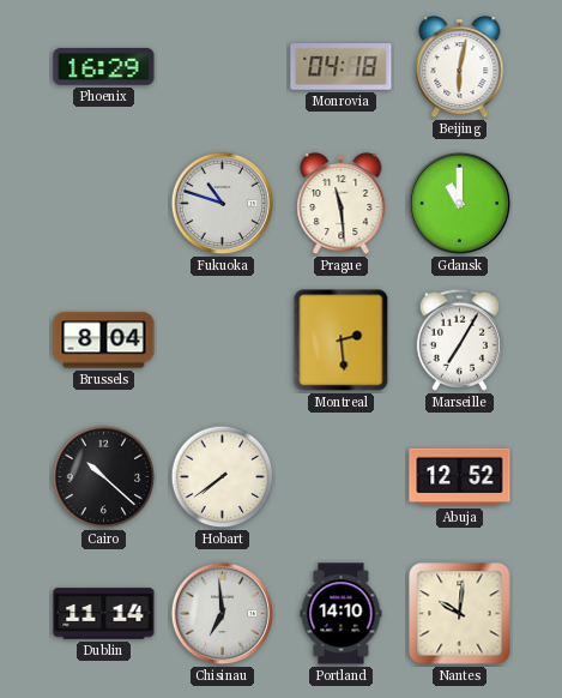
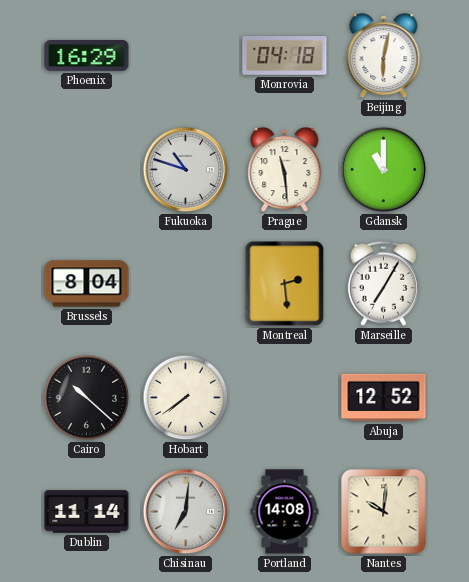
Chisinau: 6:59 -> 7:01
Portland: 14:10 -> 14:08
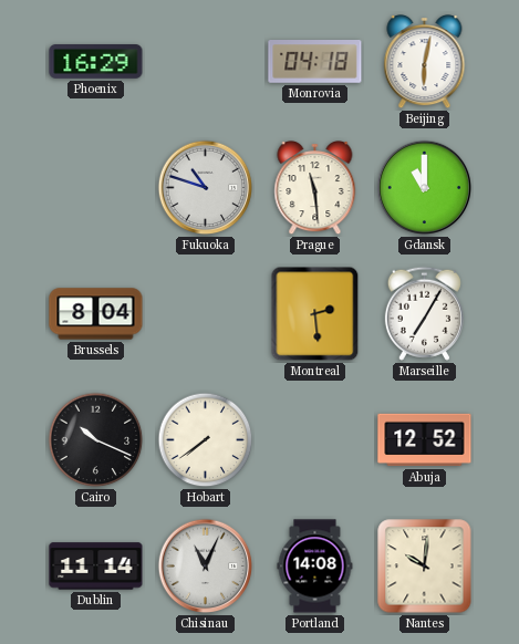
Cairo: 10:22 -> 10:19
Chisinau: 7:01 -> 11:04
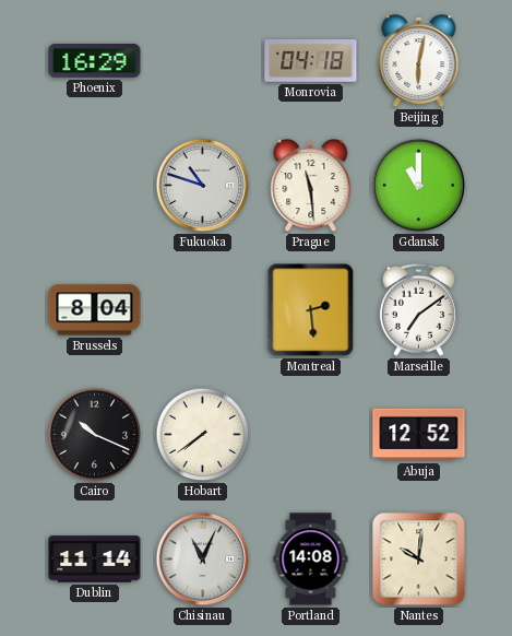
Marseille: 7:05 -> 7:09
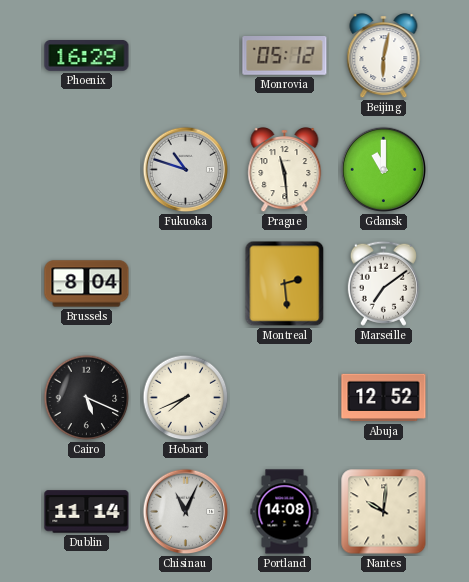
Monrovia: 04:18 -> 05:12
Cairo: 10:19 -> 5:19
Hobart: 7:39 -> 7:41
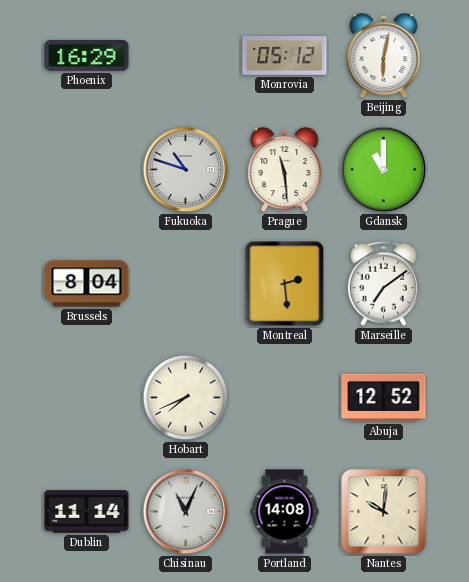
Cairo: 5:19 -> none
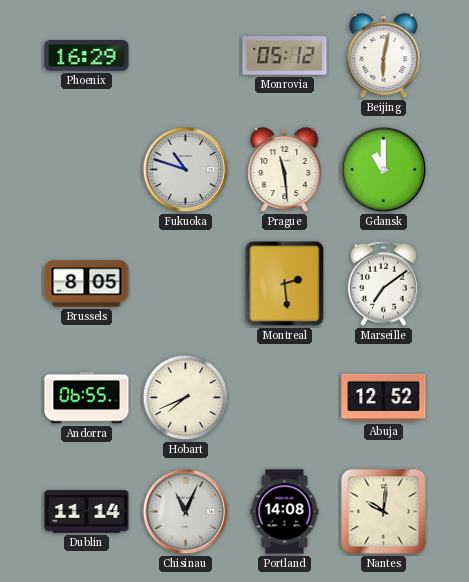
Brussels: 8:04 -> 8:05
Andorra: none -> 06:55
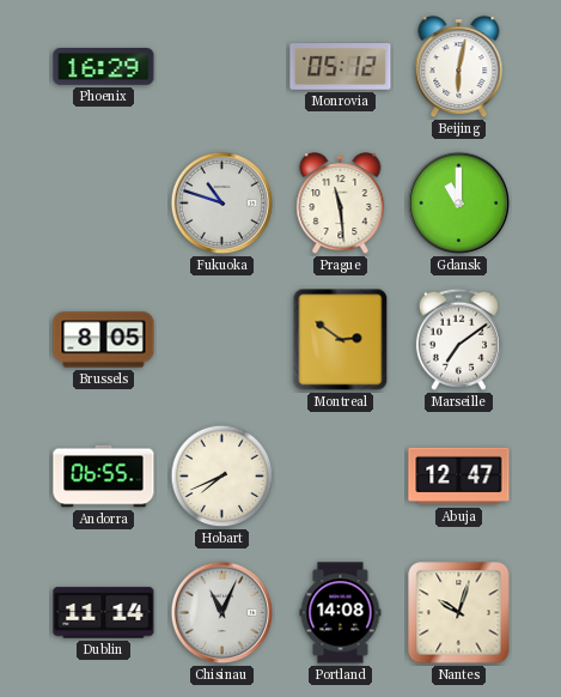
Montreal: 2:29 -> 2:51
Abuja: 12:52 -> 12:47
Nantes: 10:01 -> 10:03
